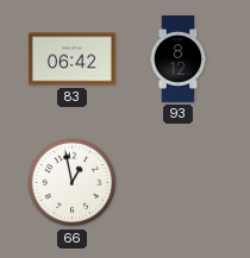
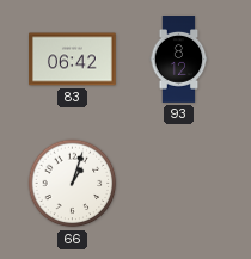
66: 12:58 -> 1:03
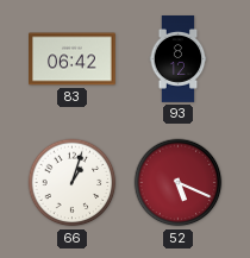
52: none -> 5:19
